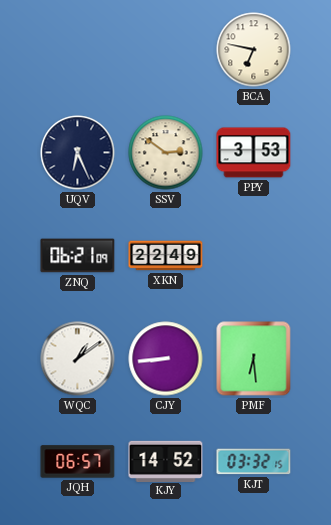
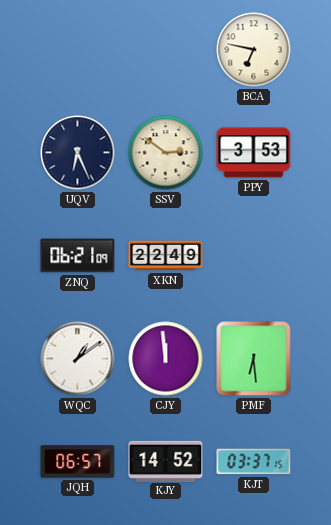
CJY: 8:44 -> 11:59
KJT: 03:32 -> 03:37
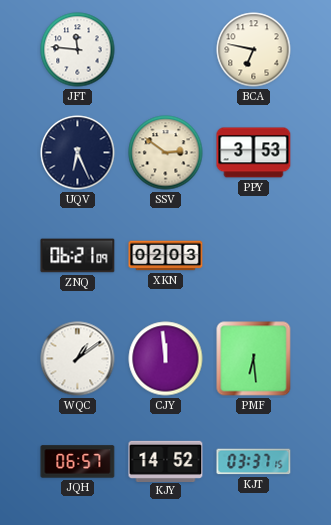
JFT: none -> 11:46
XKN: 22:49 -> 02:03
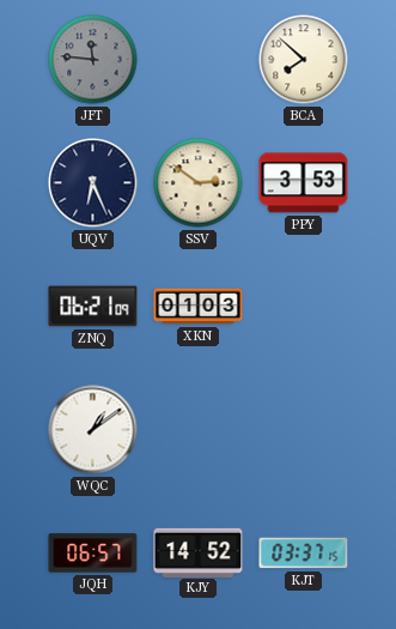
JFT dial: white -> grey
BCA: 6:47 -> 7:52
XKN: 02:03 -> 01:03
CJY: 11:59 -> none
PMF: 6:29 -> none
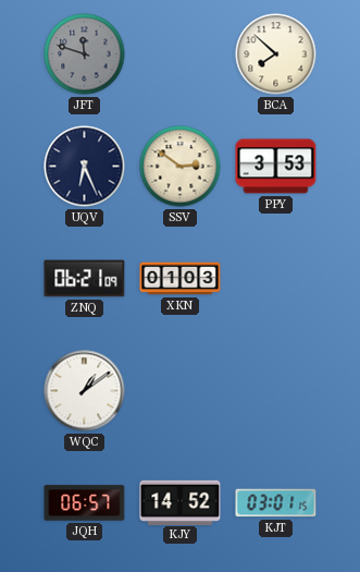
JFT: 11:46 -> 11:48
KJT: 03:37 -> 03:01
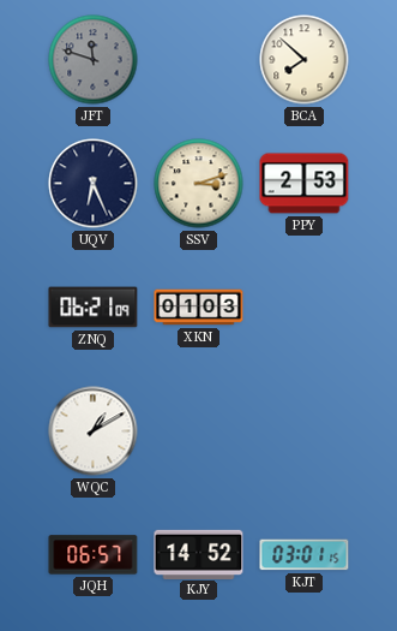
SSV: 2:51 -> 3:12
PPY: 3:53 -> 2:53
WQC: 1:09 -> 1:10
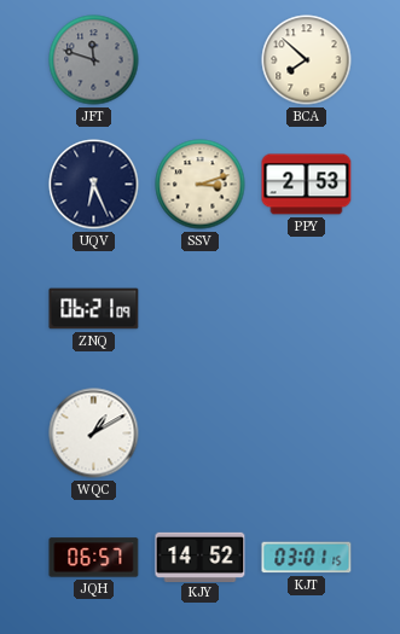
XKN: 01:03 -> none
